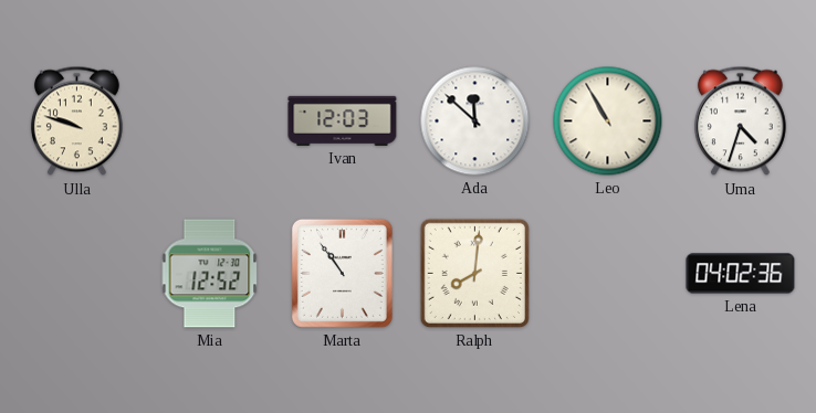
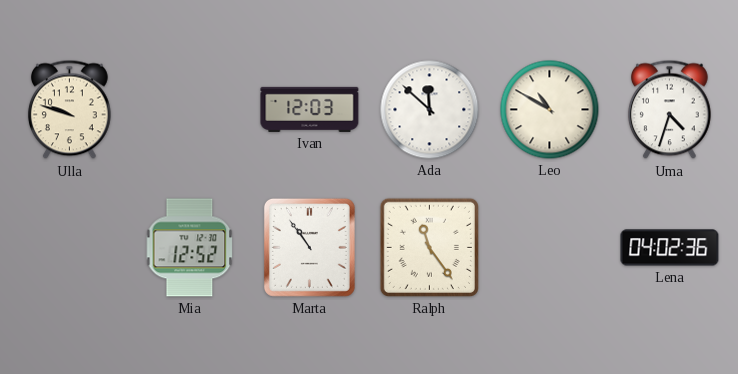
Leo: 10:55 -> 10:50
Ralph: 8:01 -> 11:24
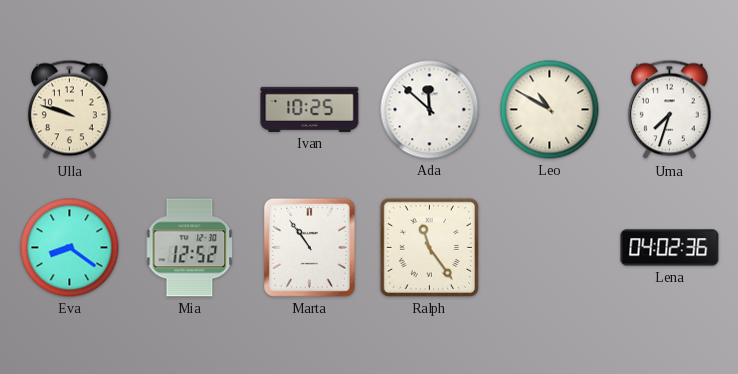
Ivan: 12:03 -> 10:25
Uma: 4:33 -> 7:33
Eva: none -> 8:21
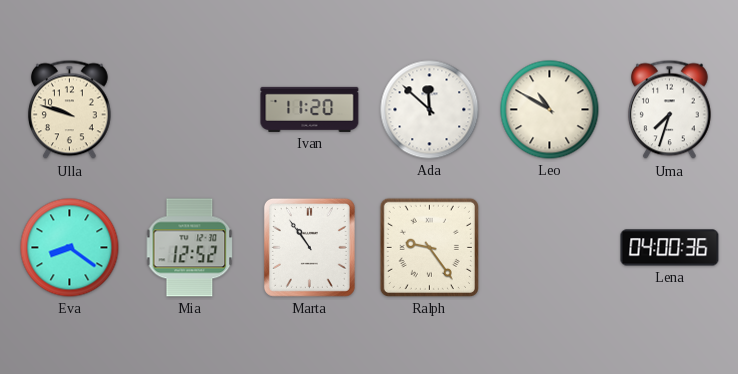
Ivan: 10:25 -> 11:20
Ralph: 11:24 -> 9:24
Lena: 04:02 -> 04:00
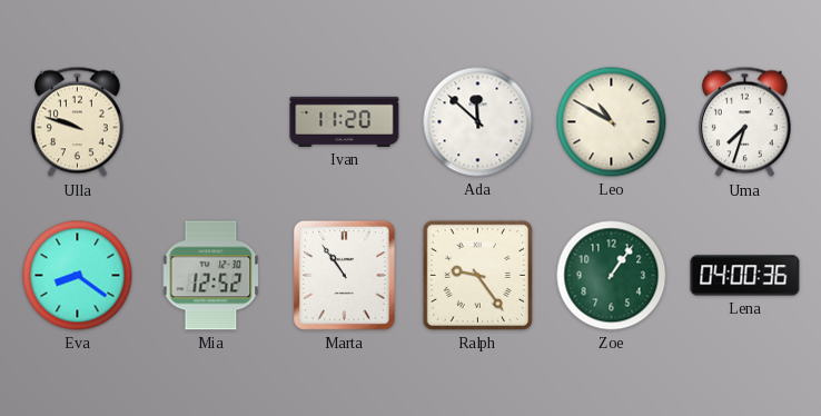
Zoe: none -> 1:06
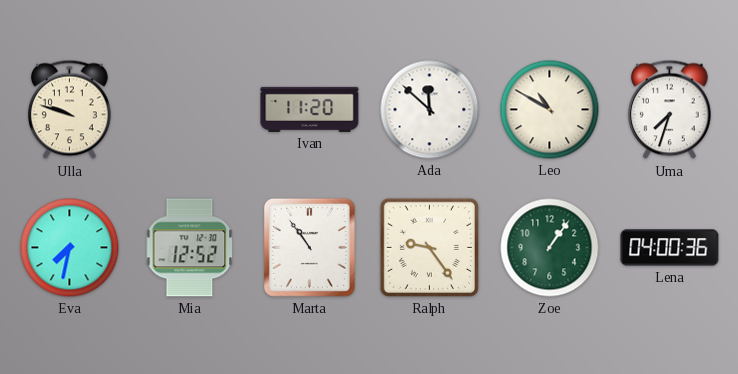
Eva: 8:21 -> 7:32
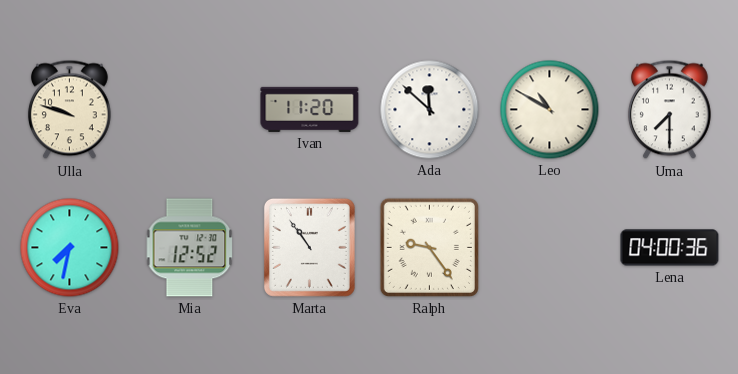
Uma: 7:33 -> 7:30
Zoe: 1:06 -> none
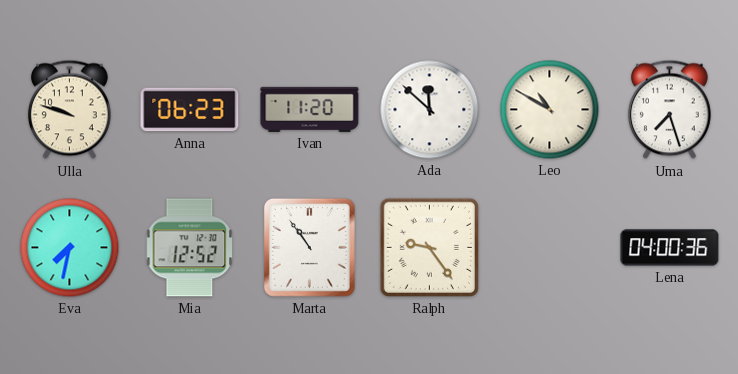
Anna: none -> 06:23
Uma: 7:30 -> 7:27
